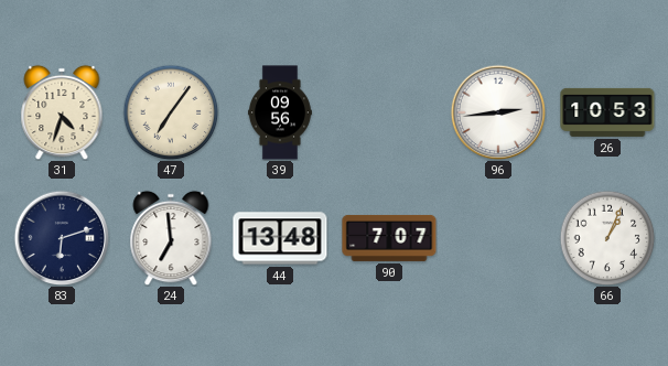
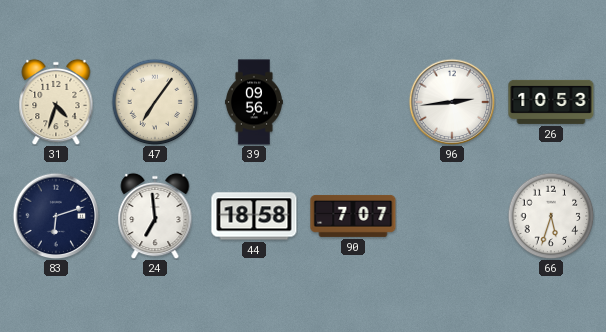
44: 13:48 -> 18:58
66: 1:04 -> 5:33
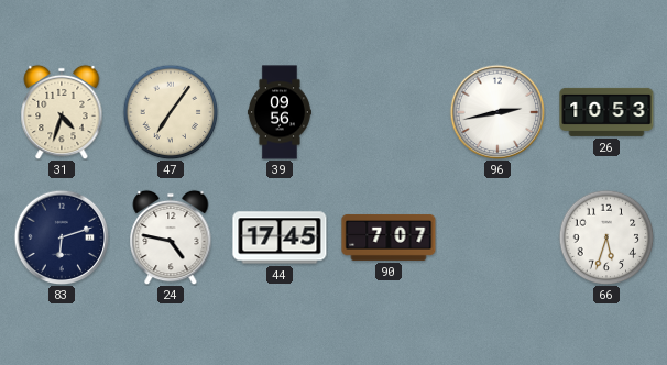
96: 2:44 -> 2:43
24: 6:59 -> 4:47
44: 18:58 -> 17:45
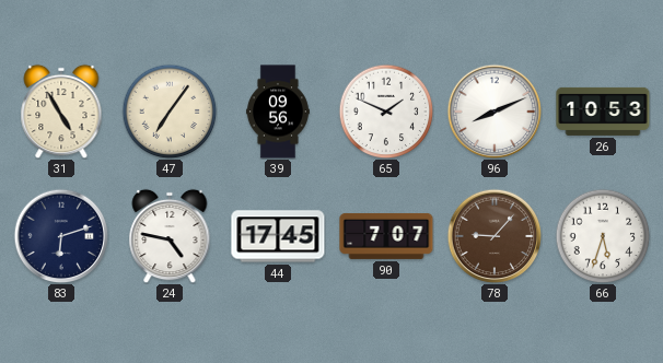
31: 4:33 -> 4:55
65: none -> 1:49
96: 2:43 -> 8:11
78: none -> 9:07
